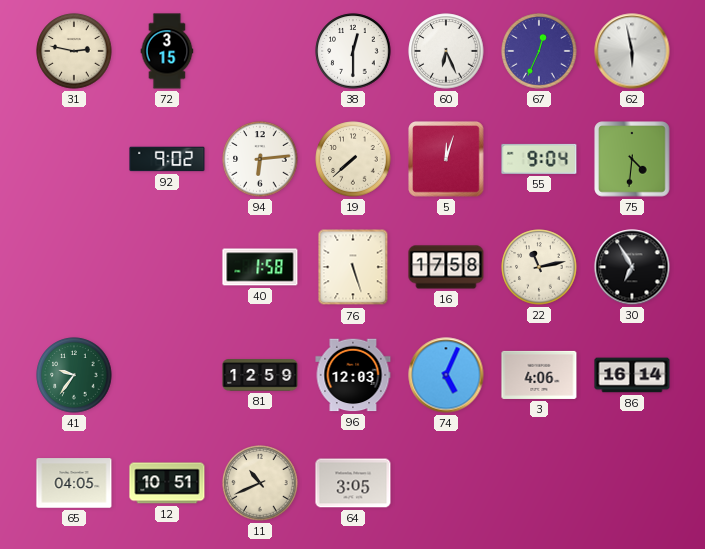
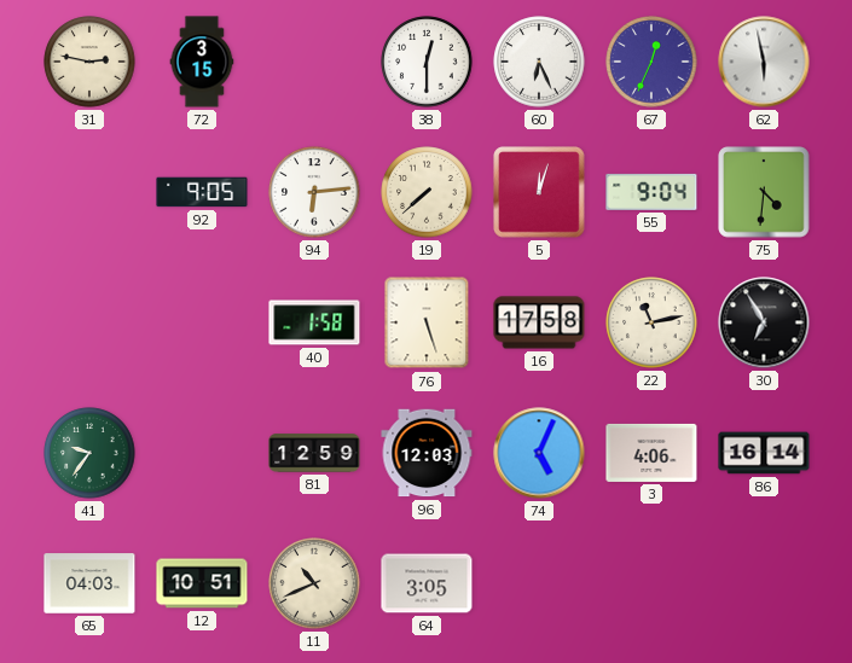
92: 9:02 -> 9:05
65: 04:05 -> 04:03
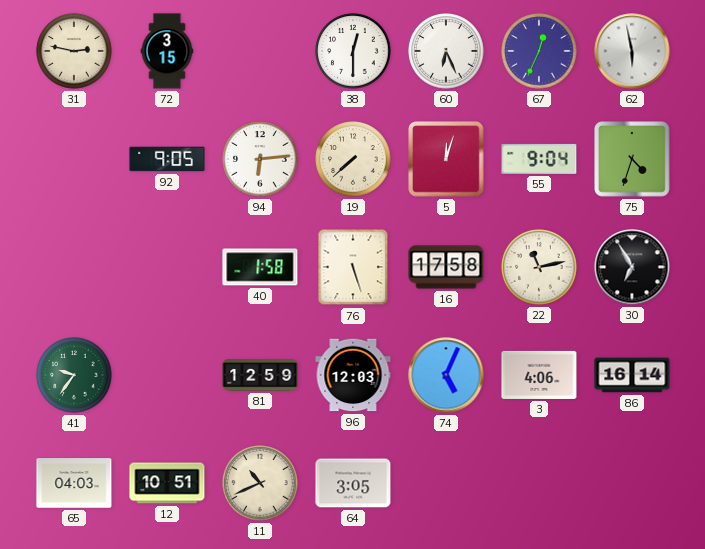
75: 4:31 -> 4:33
